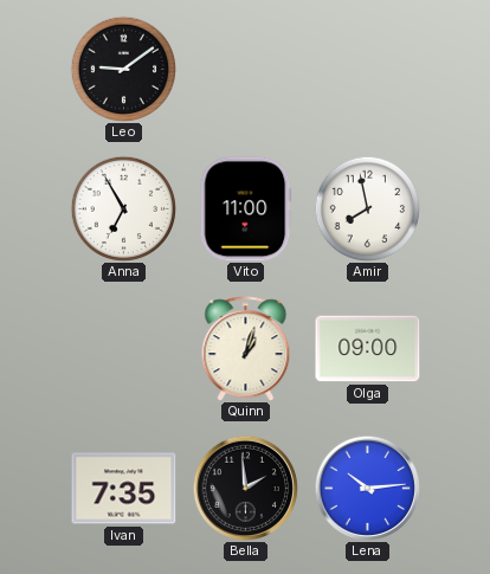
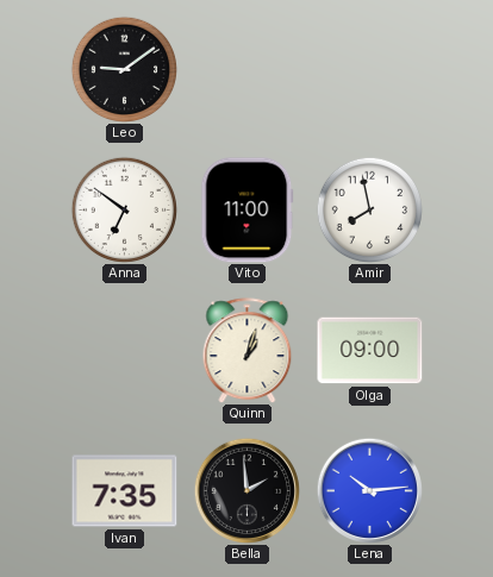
Anna: 6:55 -> 6:51
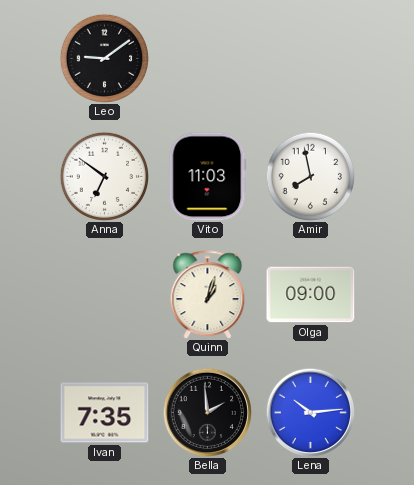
Vito: 11:00 -> 11:03
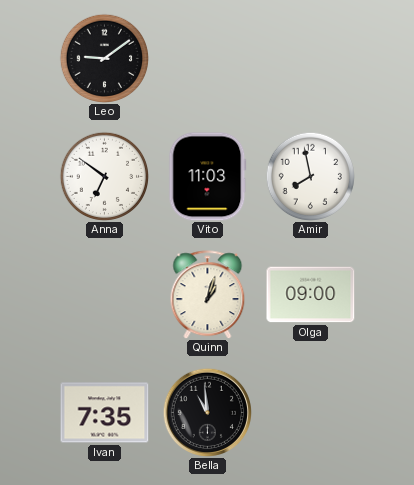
Bella: 1:59 -> 10:59
Lena: 10:14 -> none
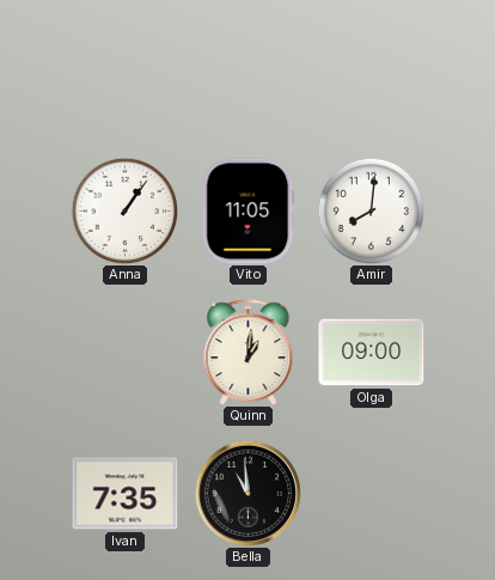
Leo: 9:09 -> none
Anna: 6:51 -> 1:06
Vito: 11:03 -> 11:05
Amir: 7:58 -> 8:01
Quinn: 1:03 -> 1:01
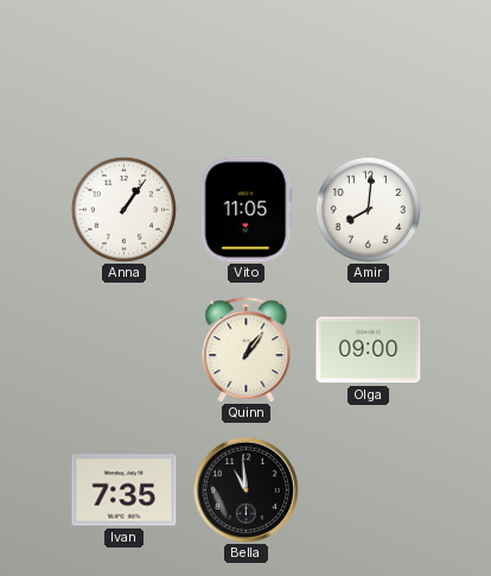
Quinn: 1:01 -> 1:06
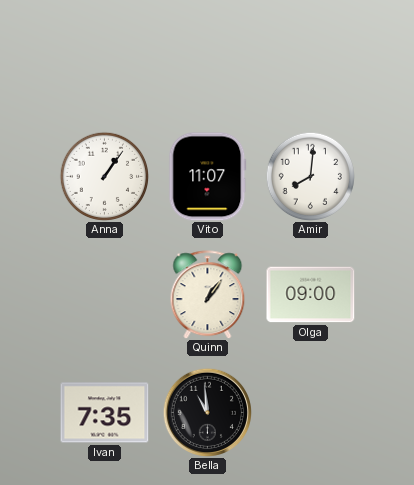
Vito: 11:05 -> 11:07
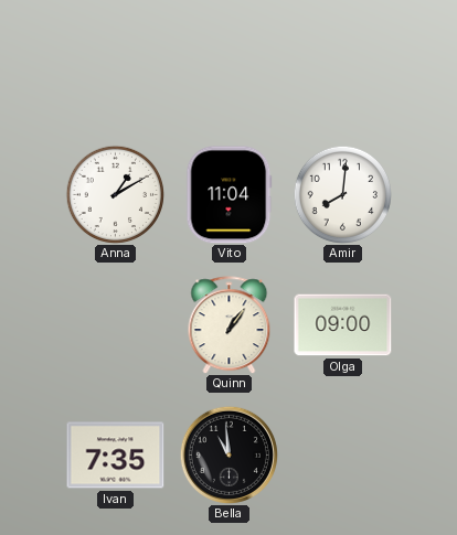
Anna: 1:06 -> 1:10
Vito: 11:07 -> 11:04
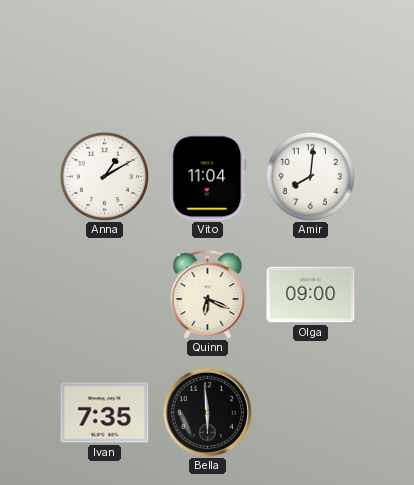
Quinn: 1:06 -> 6:19
Bella: 10:59 -> 5:59
